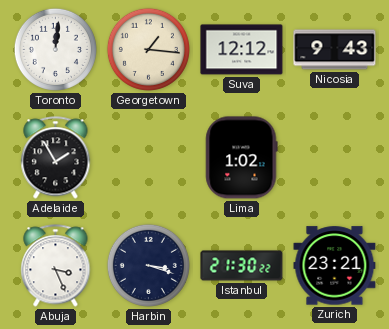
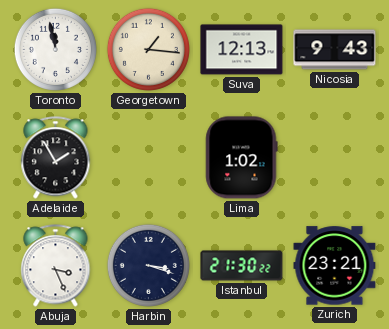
Toronto: 12:01 -> 11:58
Suva: 12:12 -> 12:13
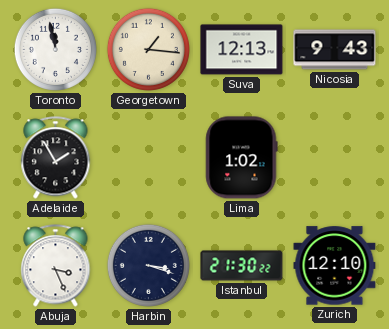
Zurich: 23:21 -> 12:10
